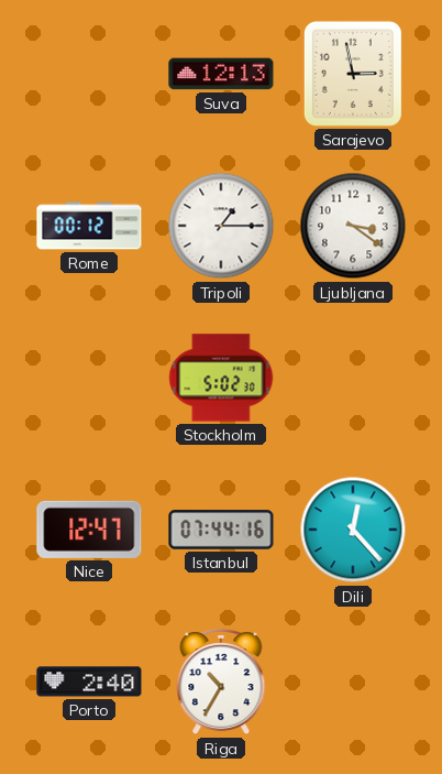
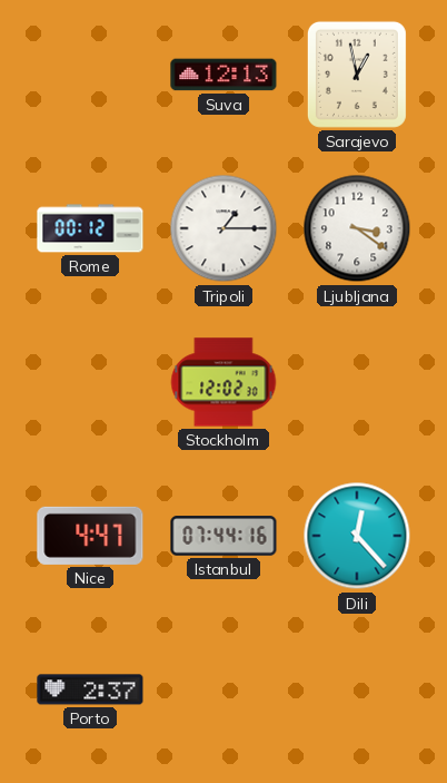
Sarajevo: 2:58 -> 12:58
Stockholm: 5:02 -> 12:02
Nice: 12:47 -> 4:47
Porto: 2:40 -> 2:37
Riga: 10:35 -> none
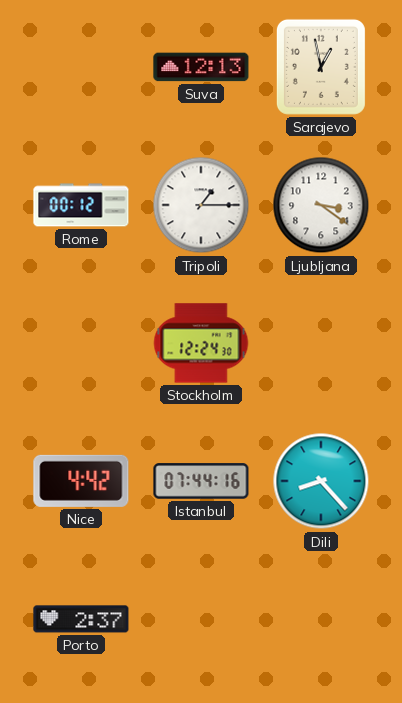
Stockholm: 12:02 -> 12:24
Nice: 4:47 -> 4:42
Dili: 12:23 -> 8:23
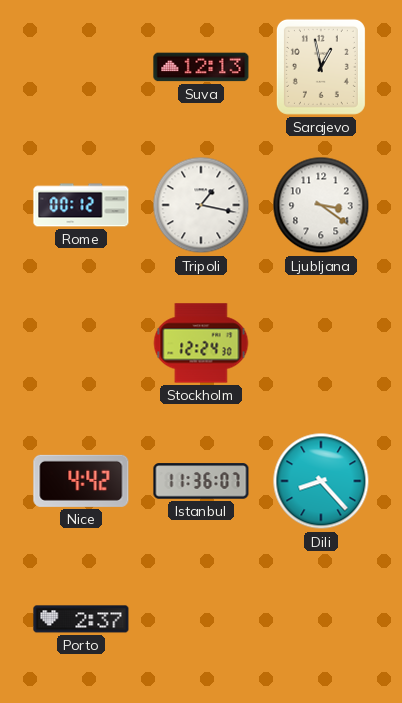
Tripoli: 1:15 -> 1:17
Istanbul: 07:44 -> 11:36
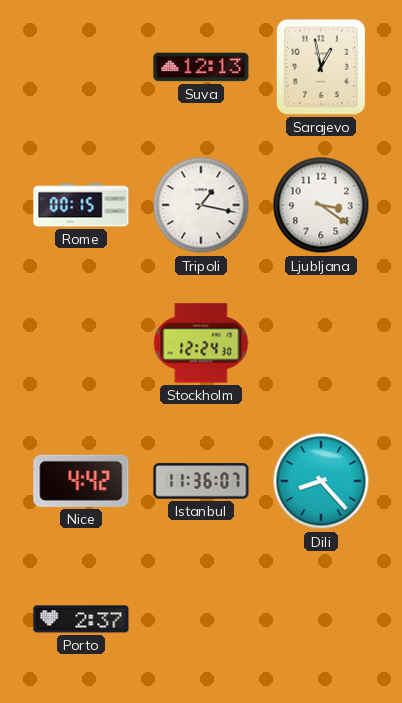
Rome: 00:12 -> 00:15
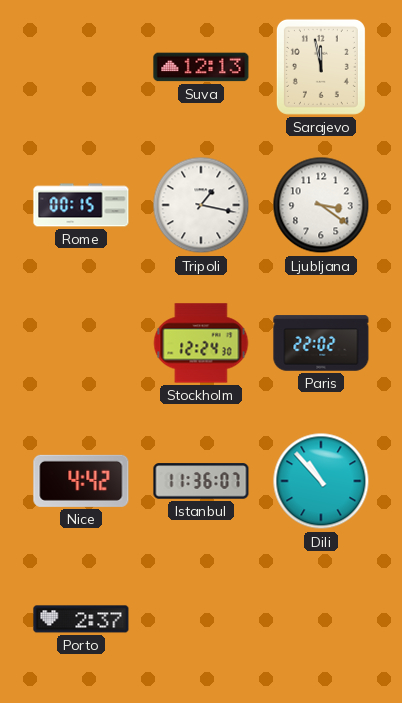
Sarajevo: 12:58 -> 11:58
Paris: none -> 22:02
Dili: 8:23 -> 10:53
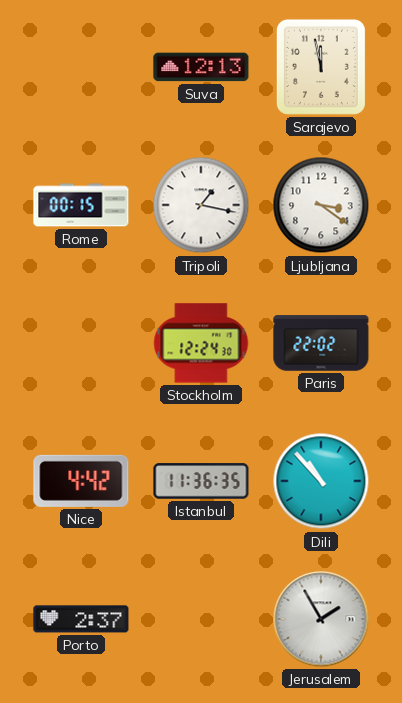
Istanbul: 11:36:07 -> 11:36:35
Jerusalem: none -> 1:55
